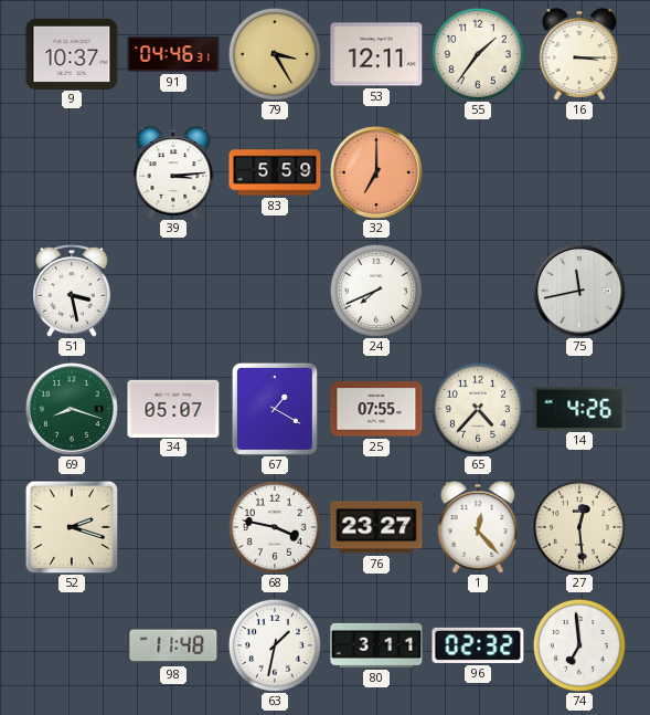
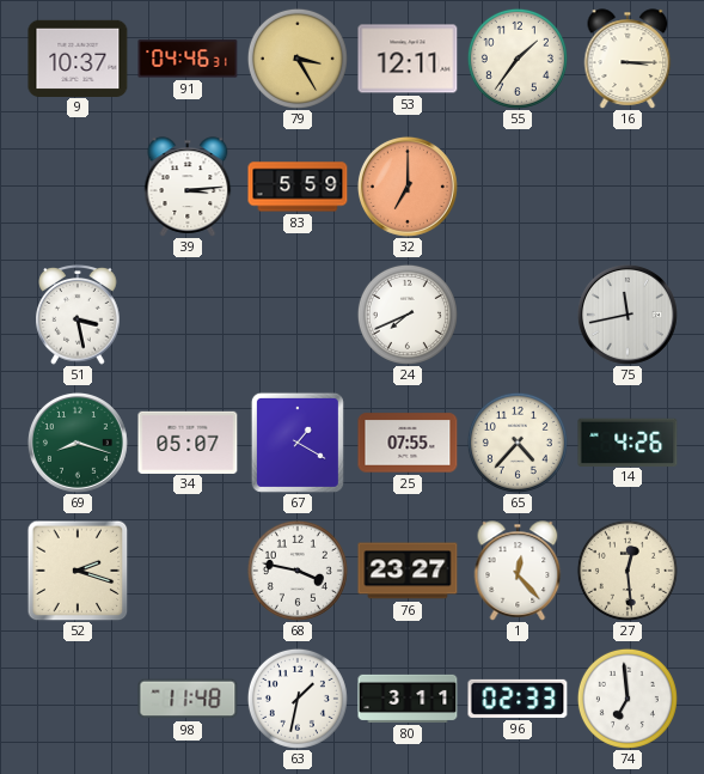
96: 02:32 -> 02:33
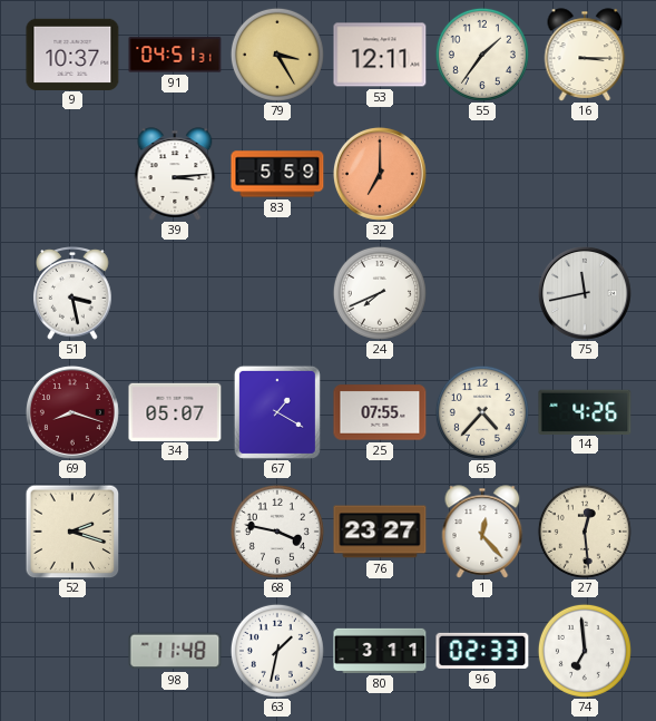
91: 04:46 -> 04:51
69 dial: green -> burgundy
